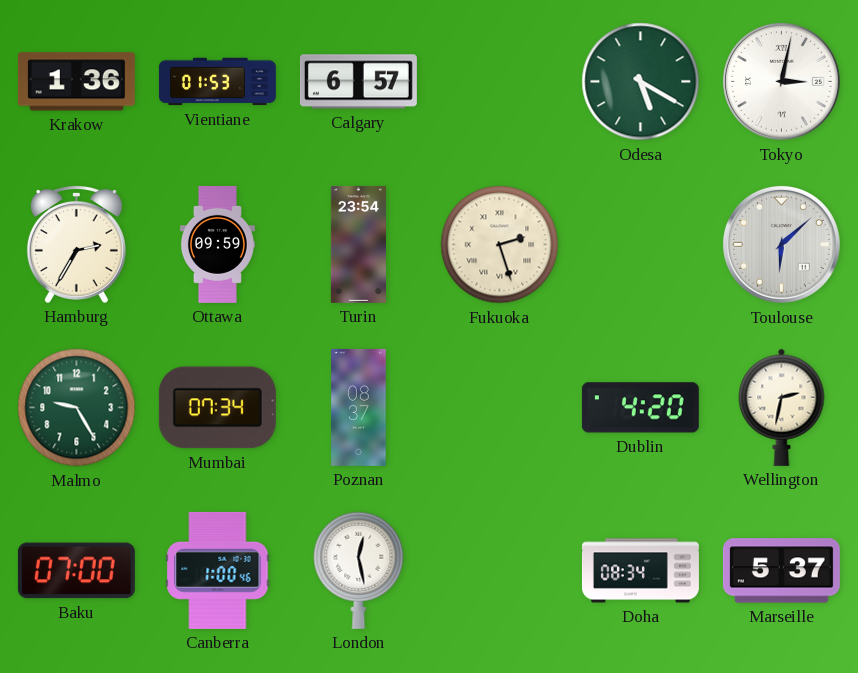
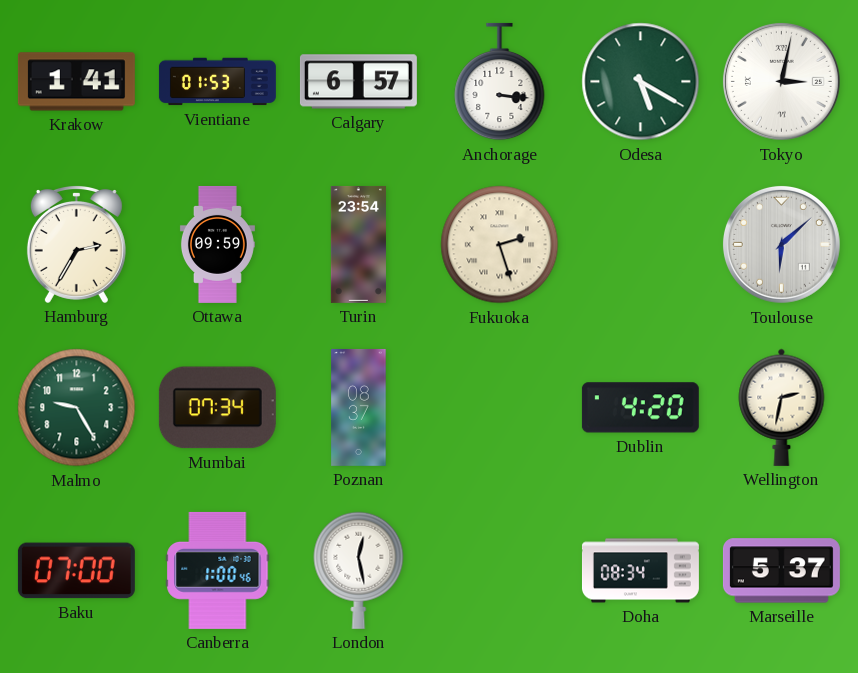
Krakow: 1:36 -> 1:41
Anchorage: none -> 3:16
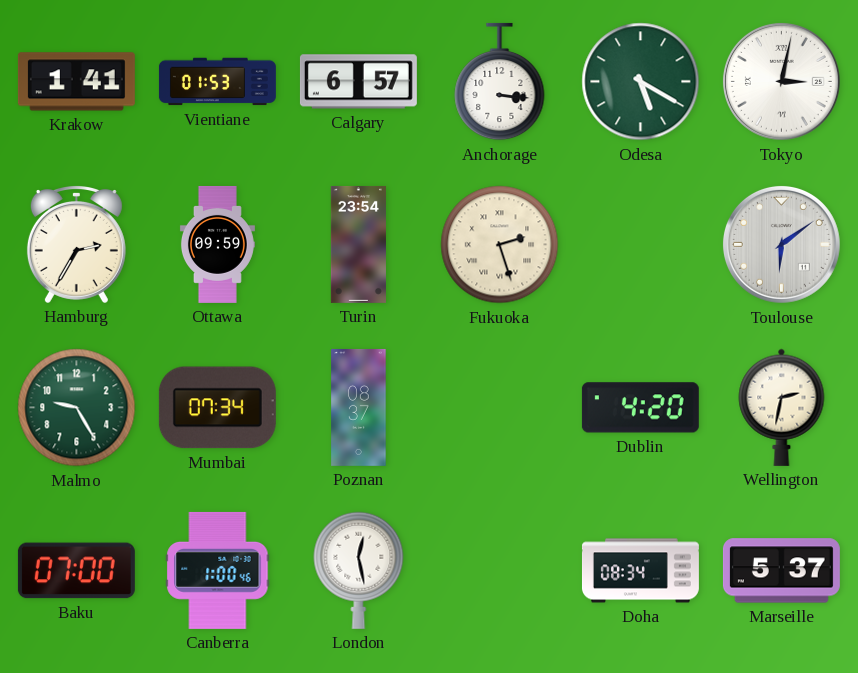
Toulouse: 6:08 -> 6:09
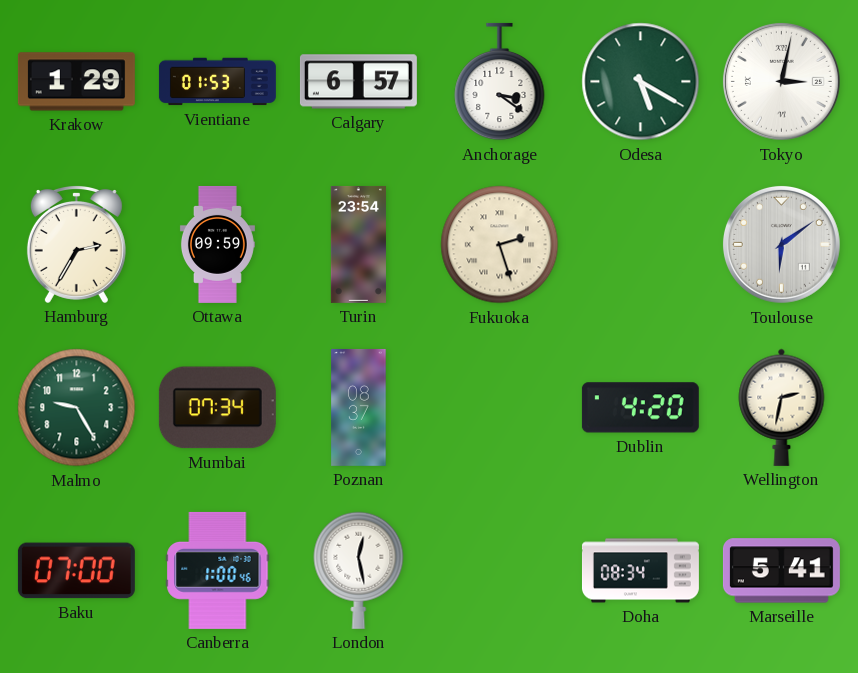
Krakow: 1:41 -> 1:29
Anchorage: 3:16 -> 3:21
Marseille: 5:37 -> 5:41
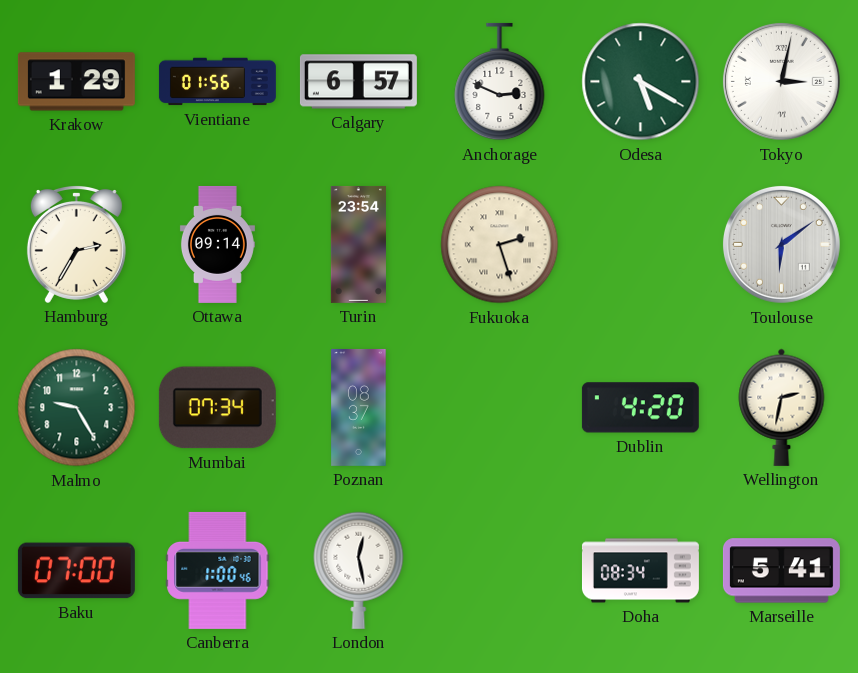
Vientiane: 01:53 -> 01:56
Anchorage: 3:21 -> 2:49
Ottawa: 09:59 -> 09:14
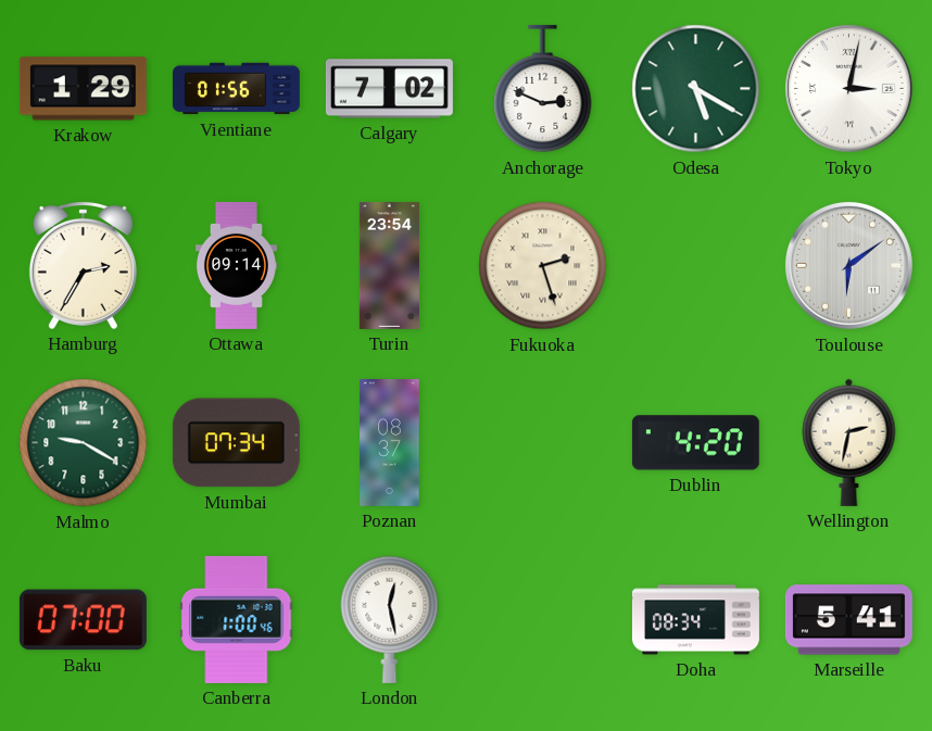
Calgary: 6:57 -> 7:02
Malmo: 9:25 -> 9:20
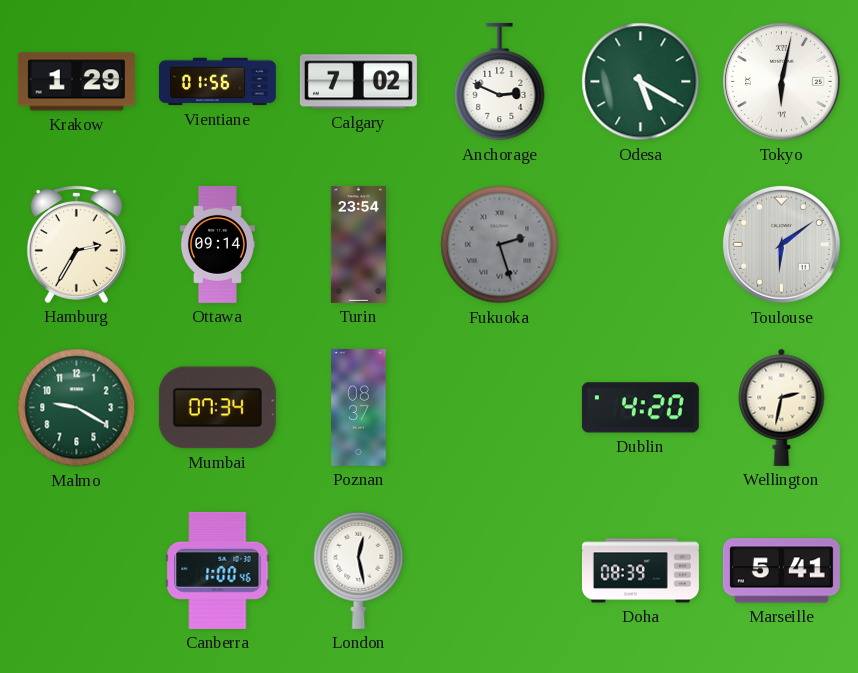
Tokyo: 3:02 -> 6:02
Fukuoka dial: cream -> grey
Baku: 07:00 -> none
Doha: 08:34 -> 08:39
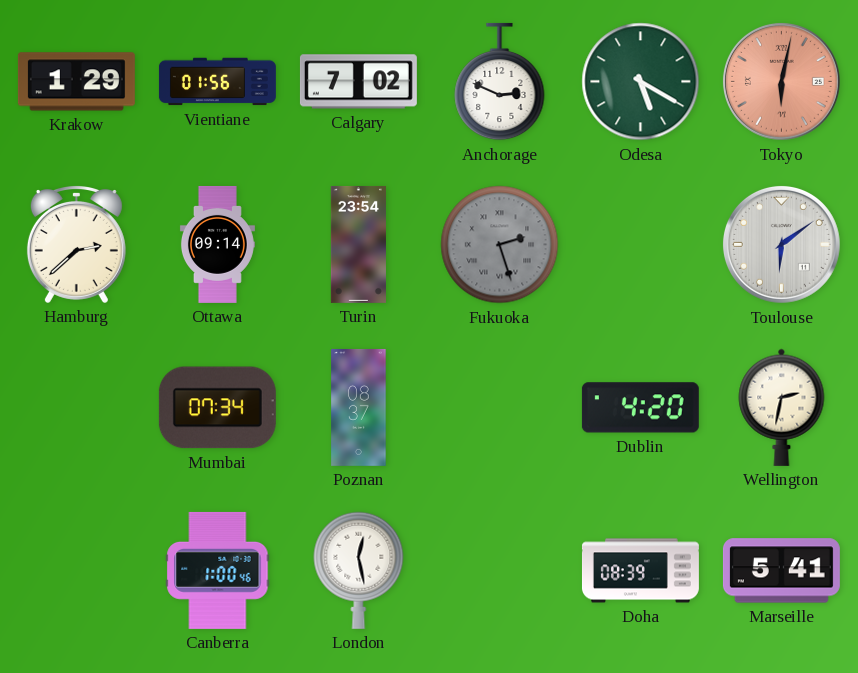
Tokyo dial: white -> salmon
Hamburg: 2:35 -> 2:38
Malmo: 9:20 -> none
